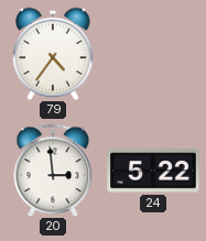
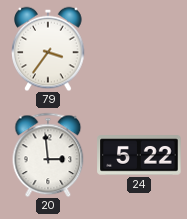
79: 4:36 -> 3:36
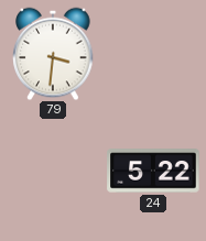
79: 3:36 -> 3:31
20: 2:59 -> none
